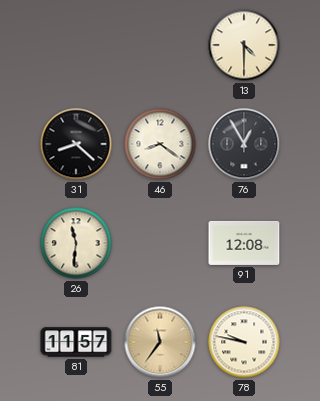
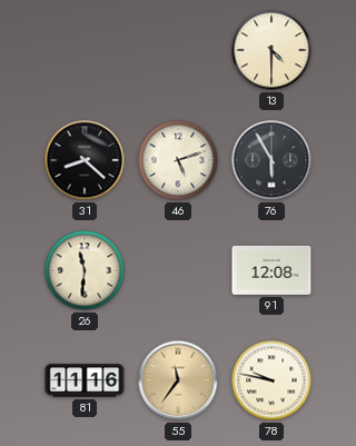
46: 8:21 -> 5:12
76: 12:55 -> 5:55
81: 11:57 -> 11:16
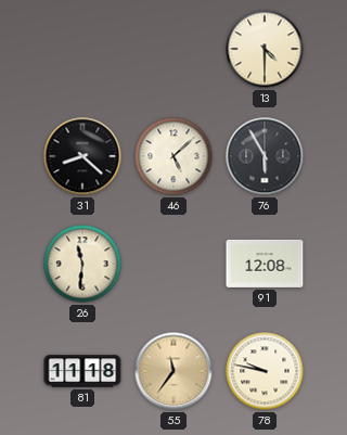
46: 5:12 -> 5:08
81: 11:16 -> 11:18
